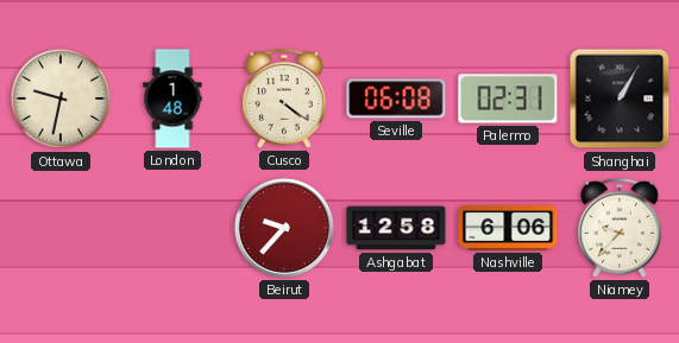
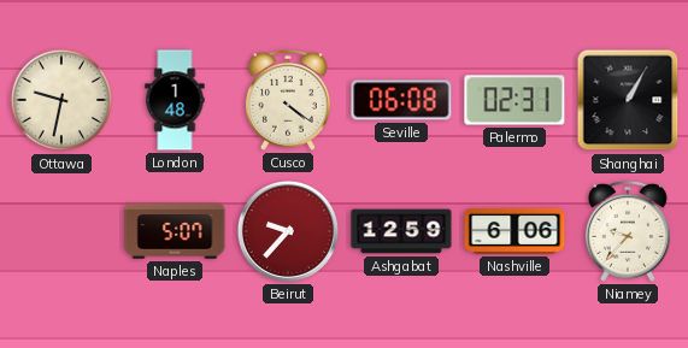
Naples: none -> 5:07
Ashgabat: 12:58 -> 12:59
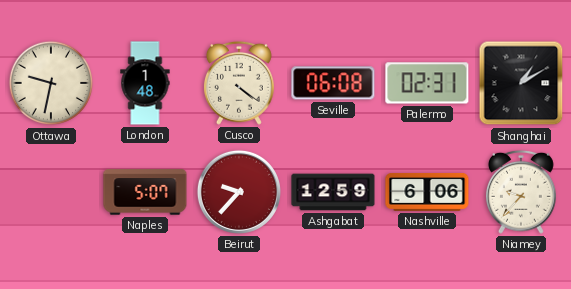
Shanghai: 1:05 -> 1:10
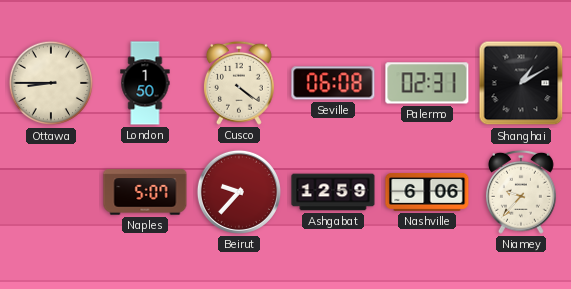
Ottawa: 9:32 -> 8:45
London: 1:48 -> 1:50
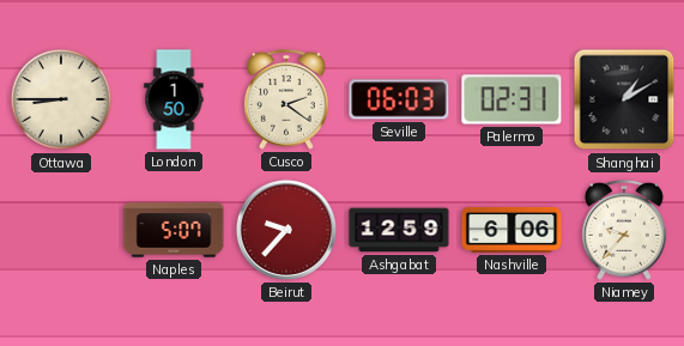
Cusco: 4:21 -> 2:21
Seville: 06:08 -> 06:03
